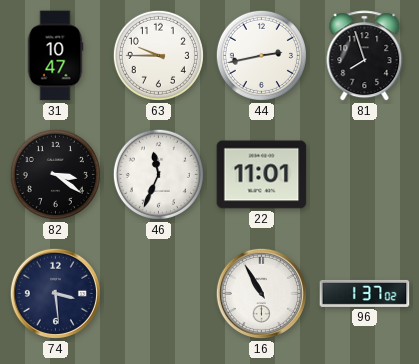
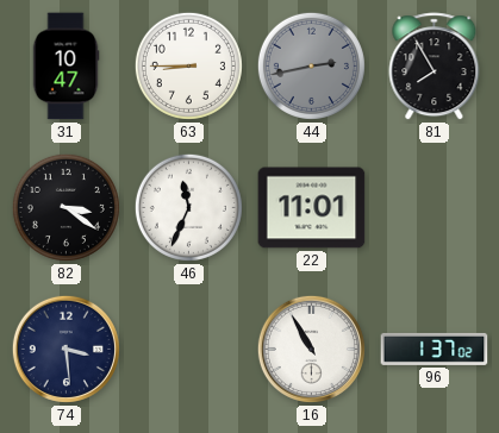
63: 9:45 -> 8:45
44 dial: white -> grey
81: 7:57 -> 7:55
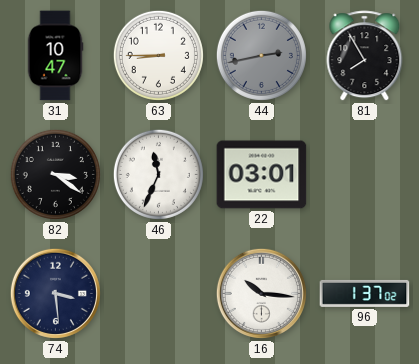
22: 11:01 -> 03:01
16: 10:55 -> 10:16
